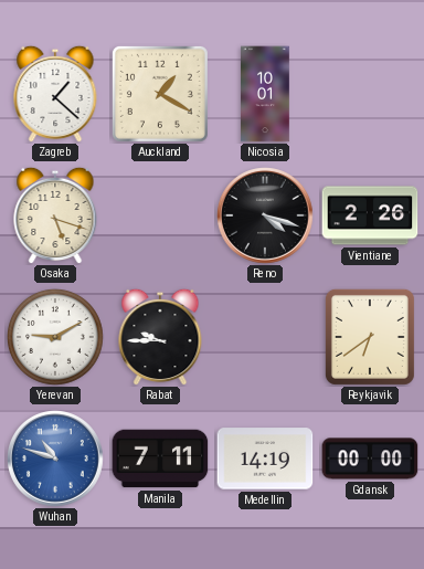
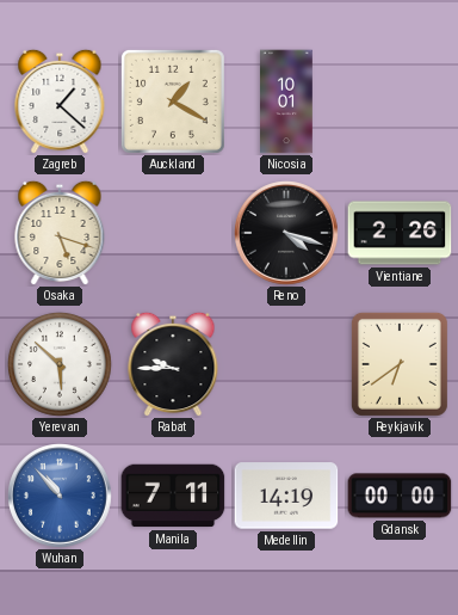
Yerevan: 9:10 -> 5:52
Wuhan: 10:48 -> 10:53
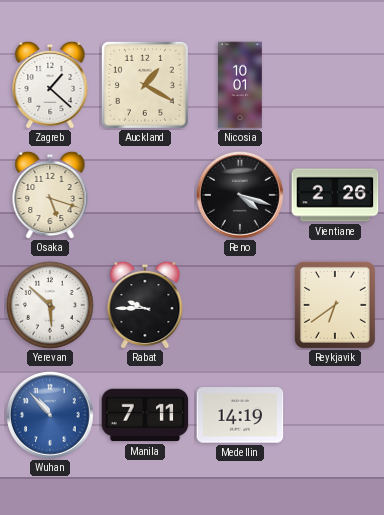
Gdansk: 00:00 -> none
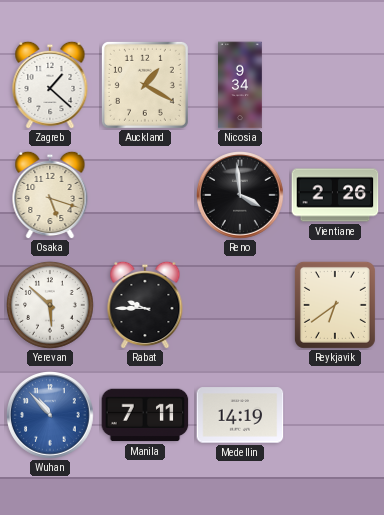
Nicosia: 10:01 -> 9:34
Reno: 4:18 -> 3:59
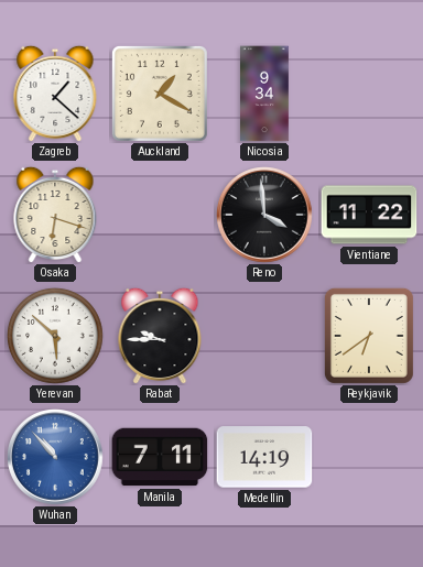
Osaka: 5:18 -> 6:18
Vientiane: 2:26 -> 11:22
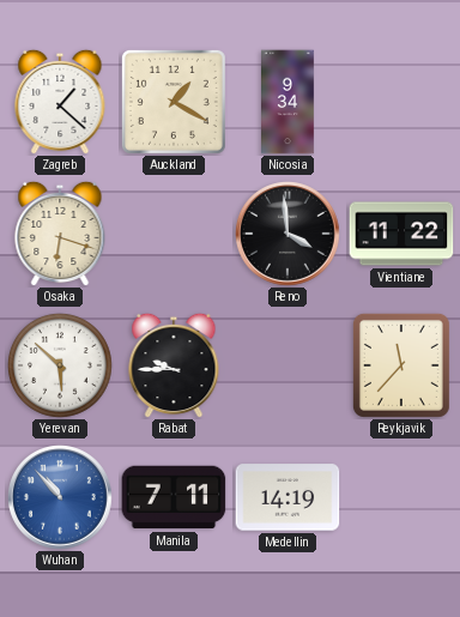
Reykjavik: 6:39 -> 11:37
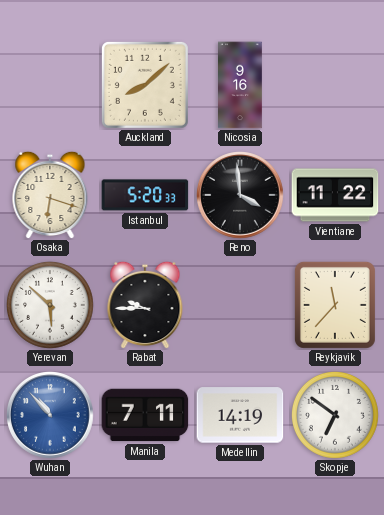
Zagreb: 1:22 -> none
Auckland: 1:20 -> 8:08
Nicosia: 9:34 -> 9:16
Istanbul: none -> 5:20
Skopje: none -> 6:51
